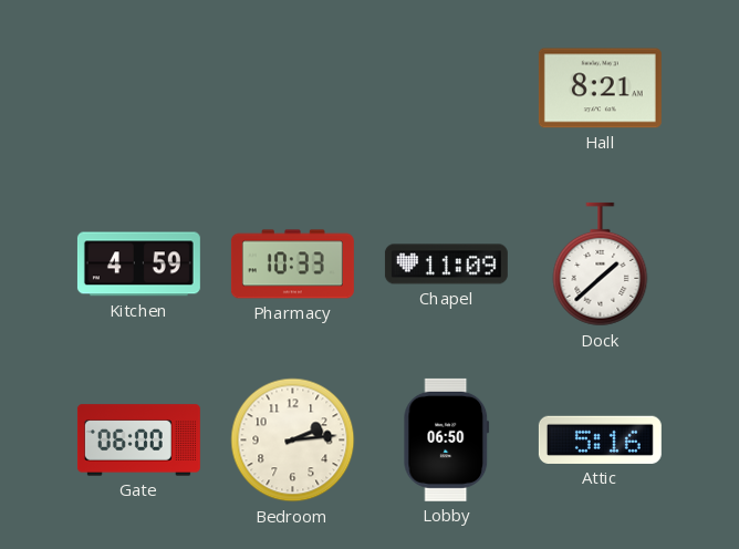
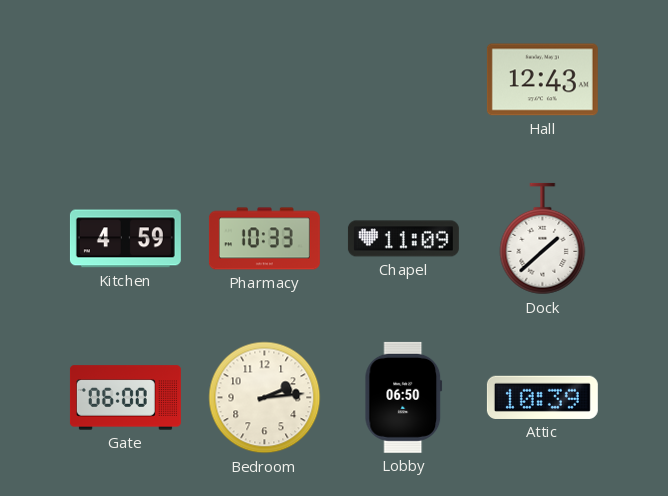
Hall: 8:21 -> 12:43
Attic: 5:16 -> 10:39
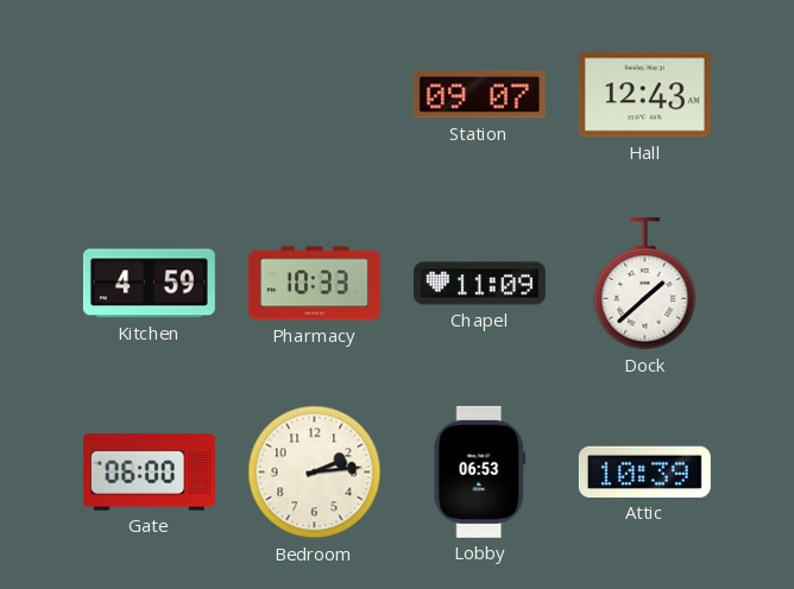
Station: none -> 09:07
Lobby: 06:50 -> 06:53
